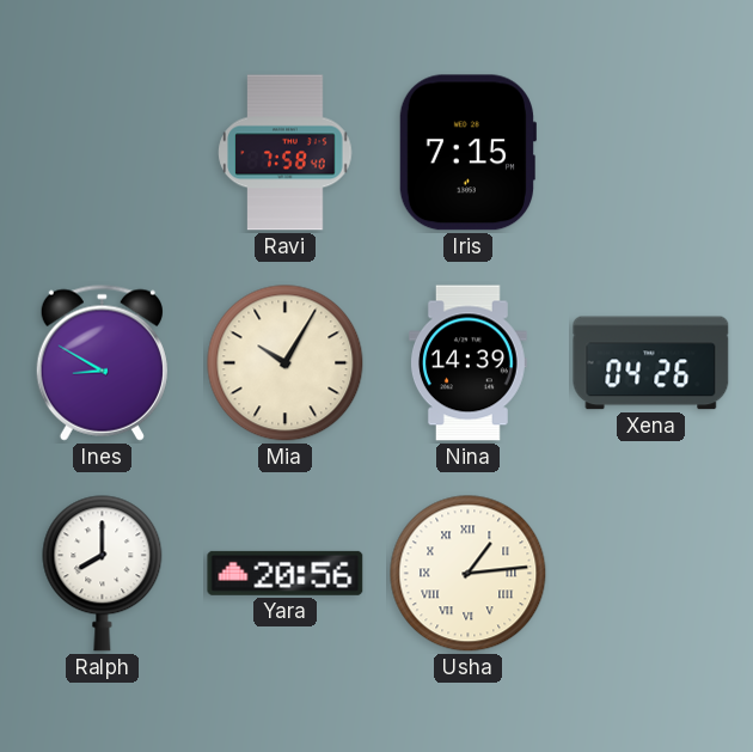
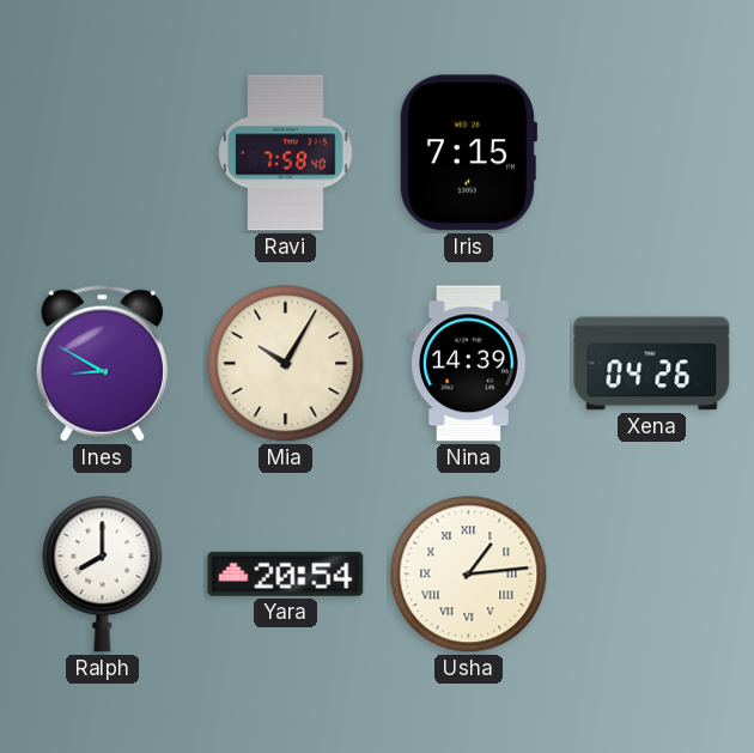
Yara: 20:56 -> 20:54
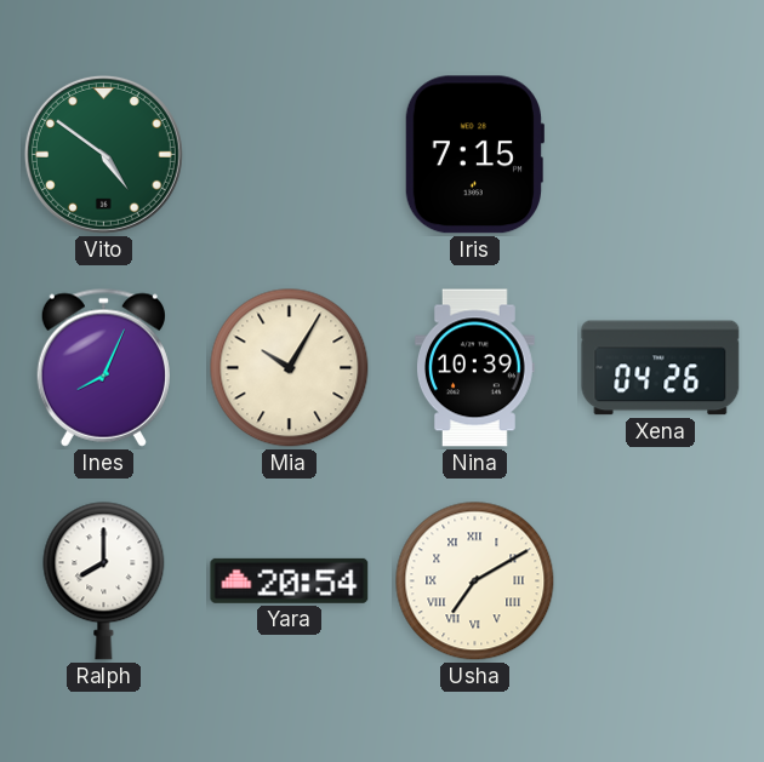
Vito: none -> 4:51
Ravi: 7:58 -> none
Ines: 8:50 -> 8:04
Nina: 14:39 -> 10:39
Usha: 1:14 -> 7:10
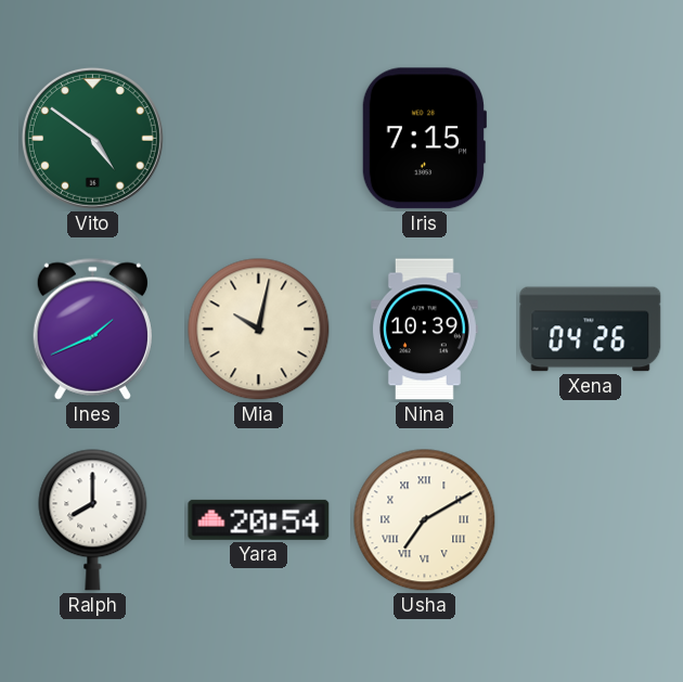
Ines: 8:04 -> 1:41
Mia: 10:05 -> 10:02
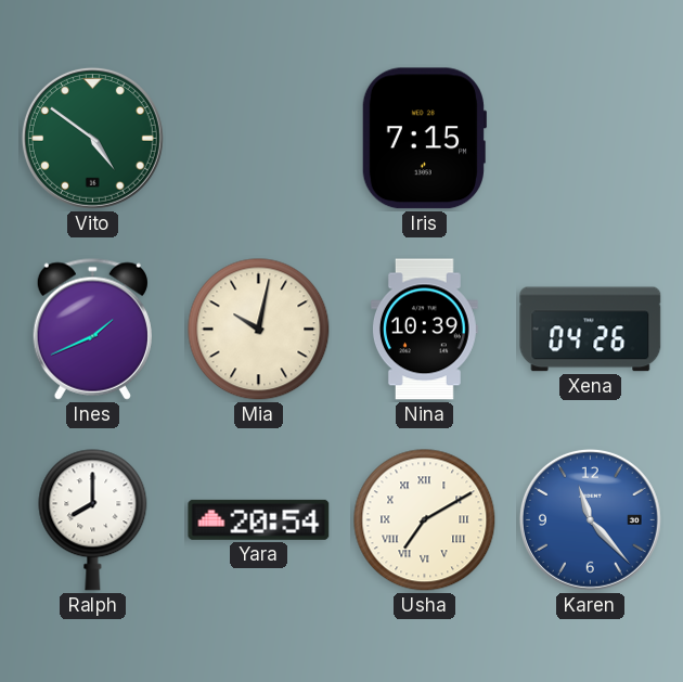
Karen: none -> 11:23
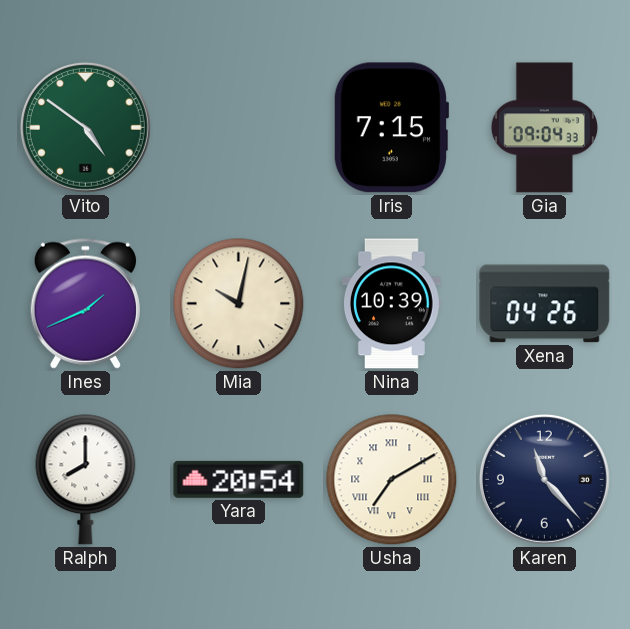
Gia: none -> 09:04
Karen dial: blue -> navy
